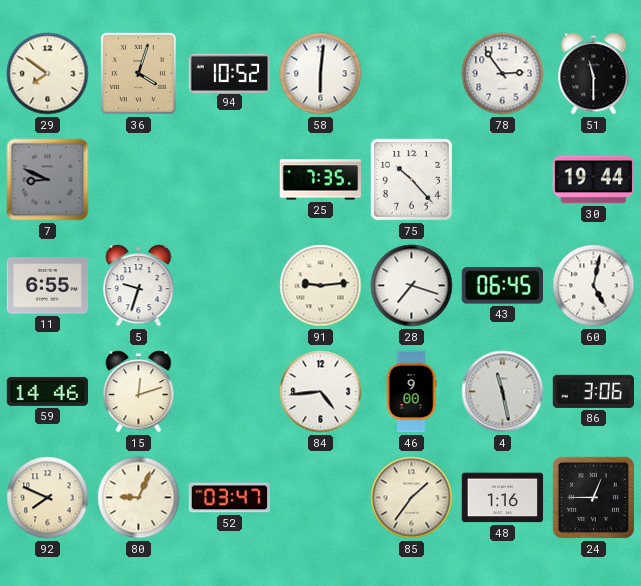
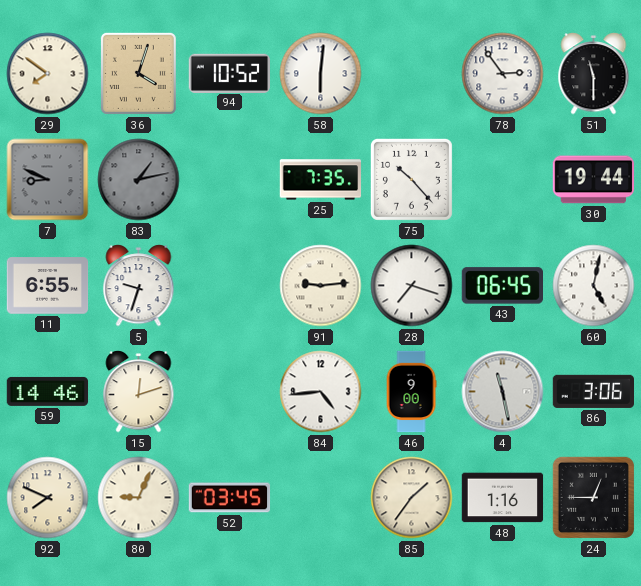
83: none -> 1:13
52: 03:47 -> 03:45
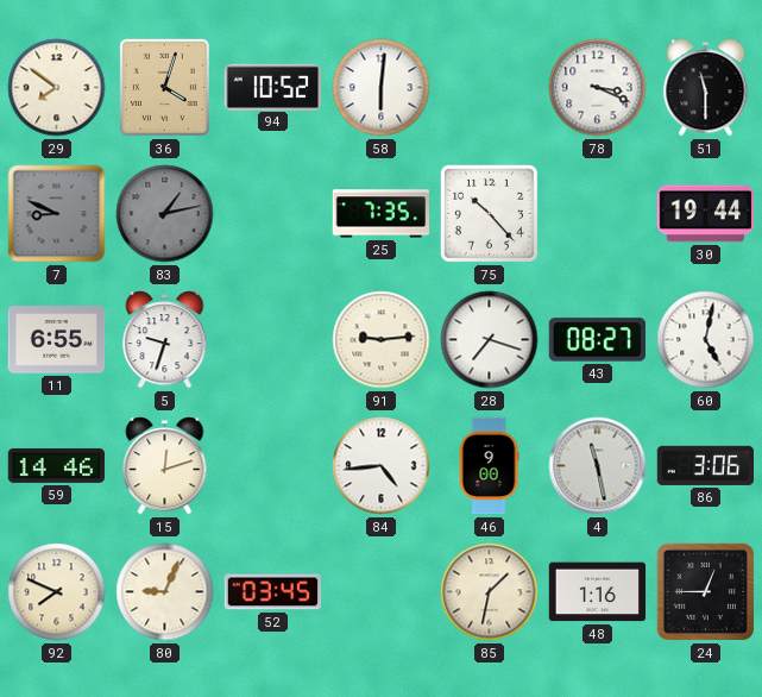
78: 2:54 -> 3:19
43: 06:45 -> 08:27
85: 1:36 -> 1:32
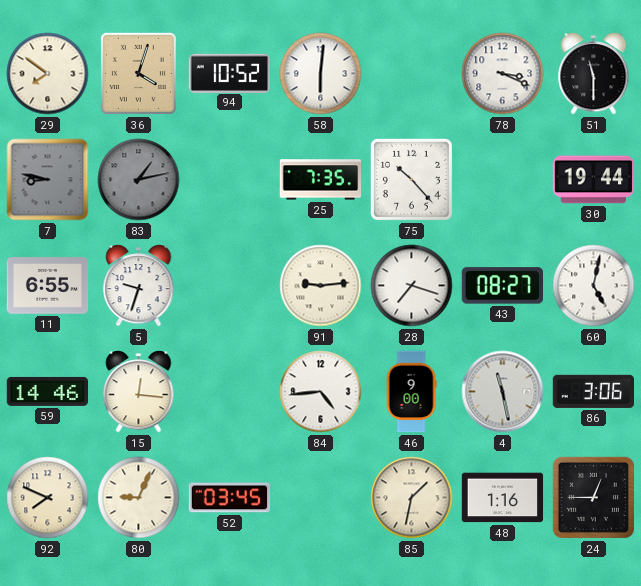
7: 8:49 -> 8:47
15: 12:12 -> 12:16
